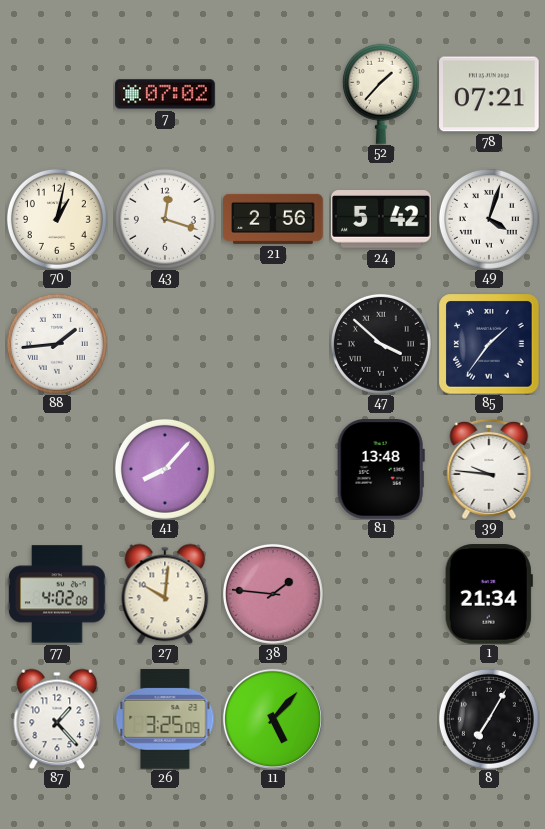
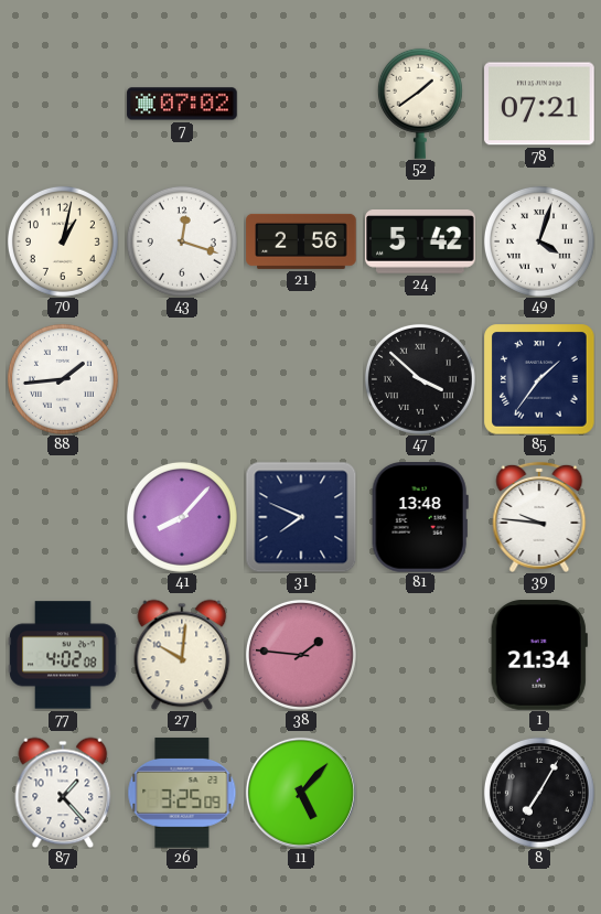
52: 1:37 -> 1:39
31: none -> 7:49
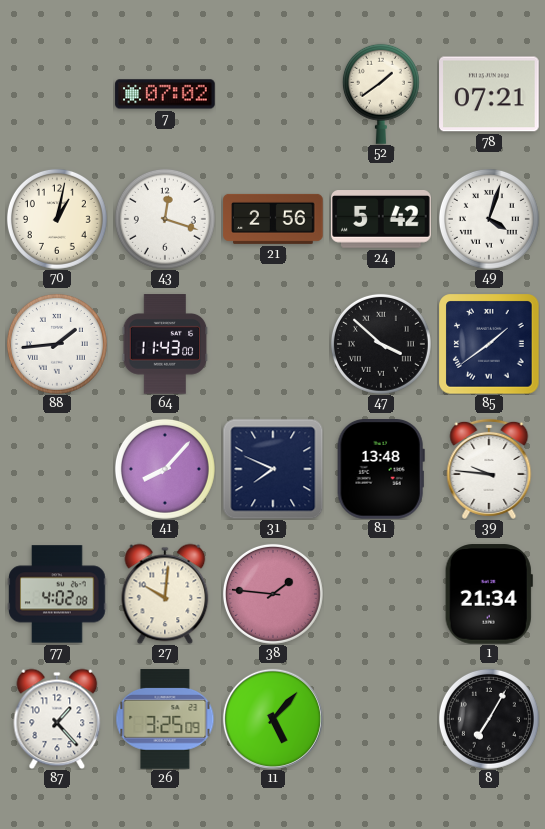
64: none -> 11:43
85: 1:36 -> 1:39
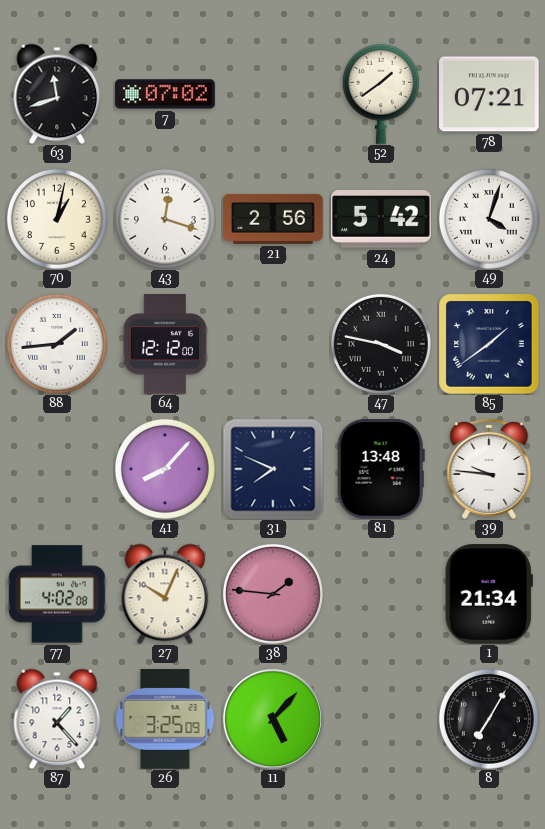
63: none -> 11:42
64: 11:43 -> 12:12
47: 3:52 -> 3:47
27: 10:01 -> 10:04
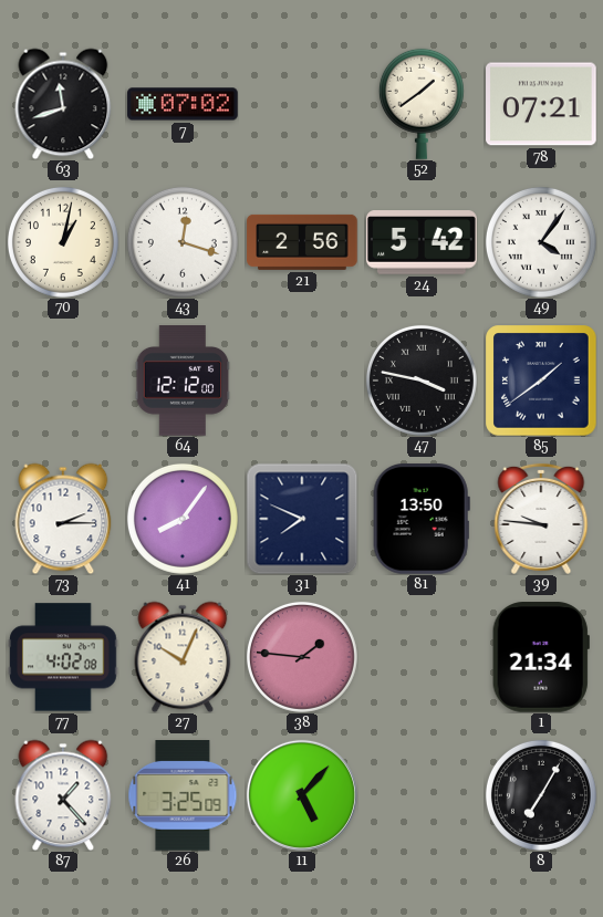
49: 4:03 -> 4:06
88: 1:44 -> none
73: none -> 2:15
41: 8:07 -> 8:06
81: 13:48 -> 13:50
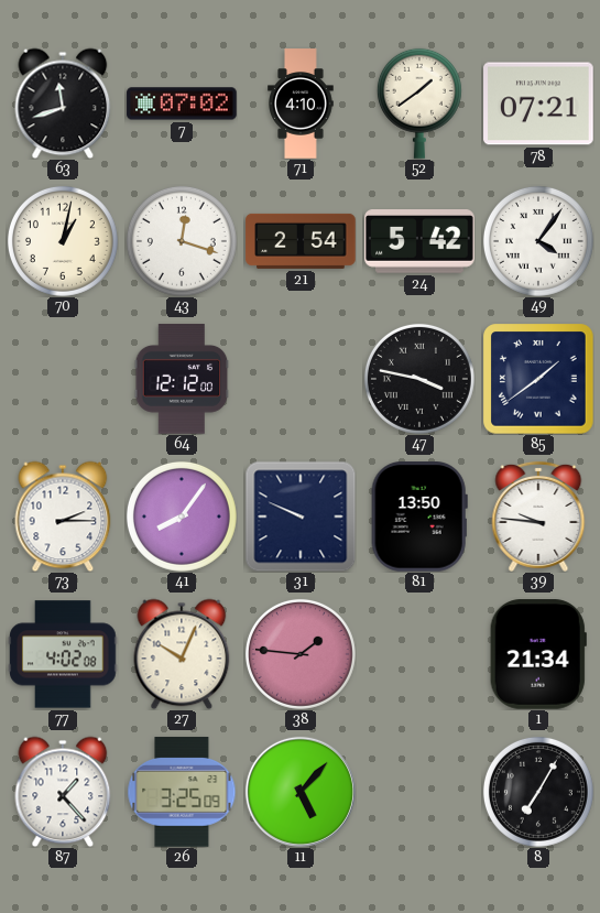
71: none -> 4:10
21: 2:56 -> 2:54
31: 7:49 -> 9:49
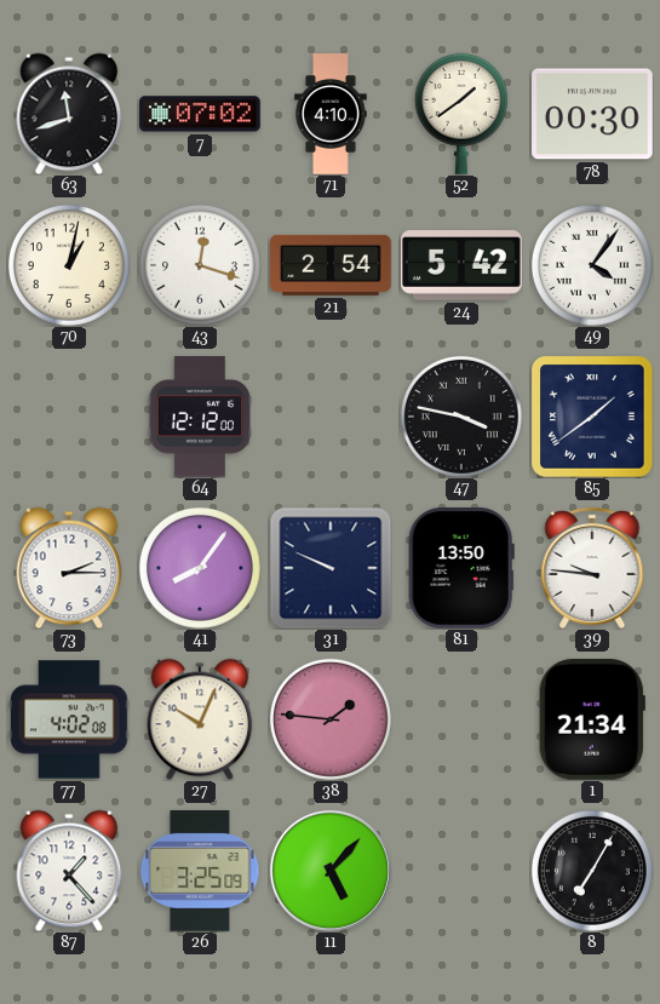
78: 07:21 -> 00:30
